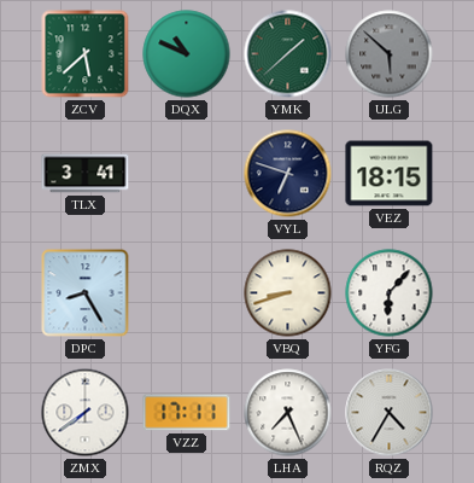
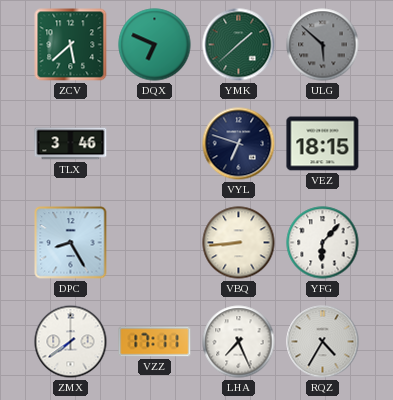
DQX: 10:49 -> 6:49
TLX: 3:41 -> 3:46
VBQ: 8:42 -> 8:44
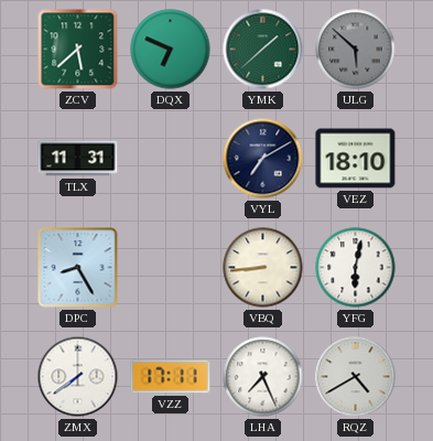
TLX: 3:46 -> 11:31
VYL: 6:48 -> 7:10
VEZ: 18:15 -> 18:10
YFG: 6:07 -> 6:02
RQZ: 4:35 -> 4:40
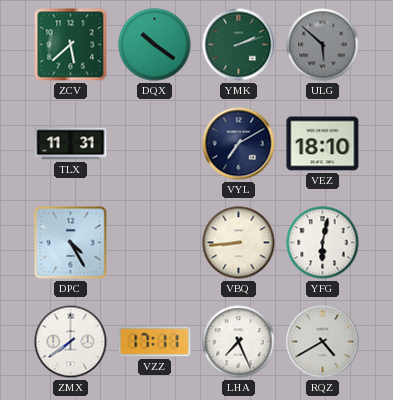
DQX: 6:49 -> 10:21
YMK: 1:38 -> 2:12
DPC: 8:25 -> 4:25
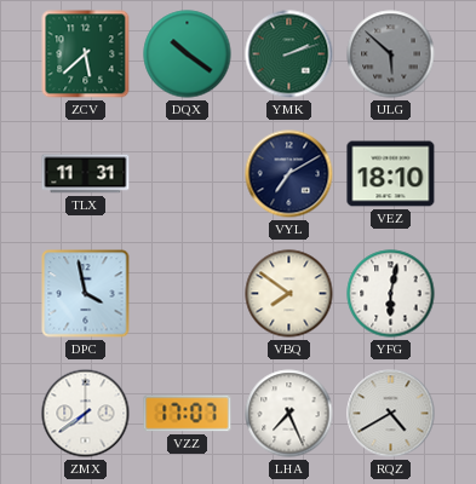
DPC: 4:25 -> 3:58
VBQ: 8:44 -> 7:51
VZZ: 17:11 -> 17:07
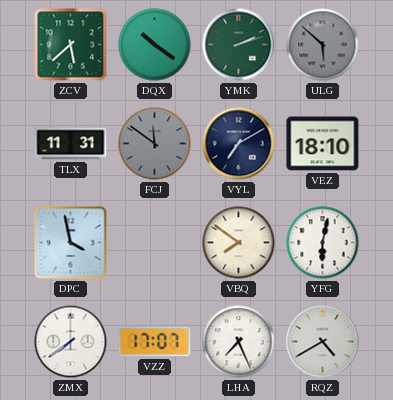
FCJ: none -> 11:51
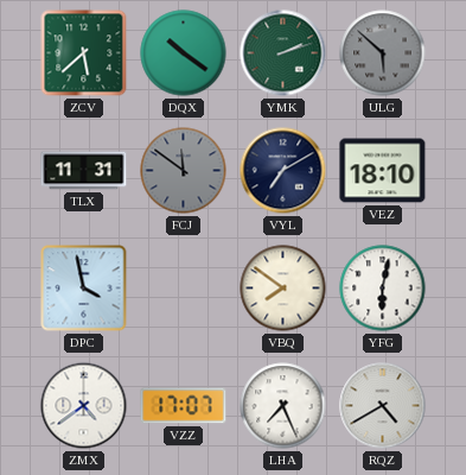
ZMX: 7:39 -> 4:39
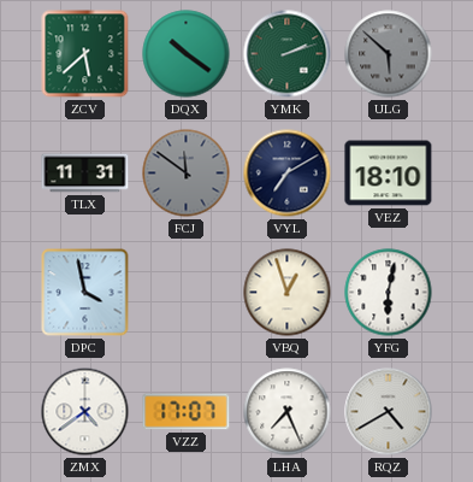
VBQ: 7:51 -> 12:57
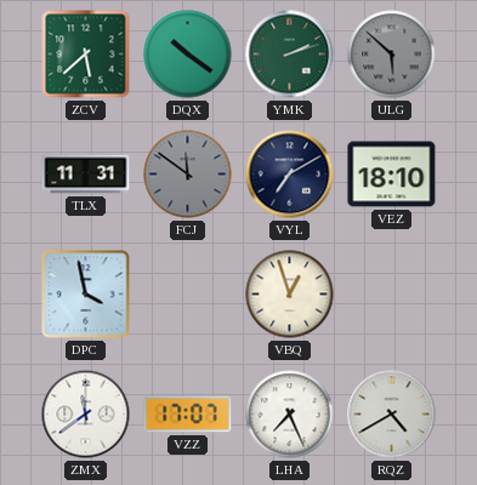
YFG: 6:02 -> none
ZMX: 4:39 -> 11:39
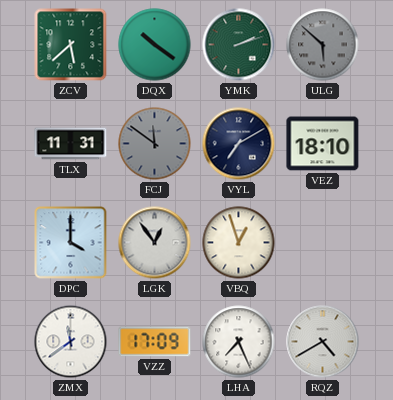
DPC: 3:58 -> 4:00
LGK: none -> 12:54
VZZ: 17:07 -> 17:09
